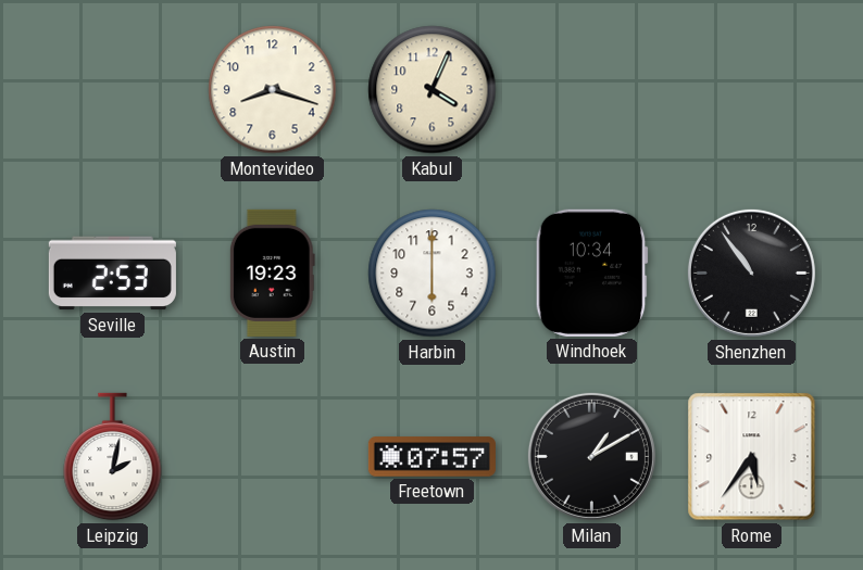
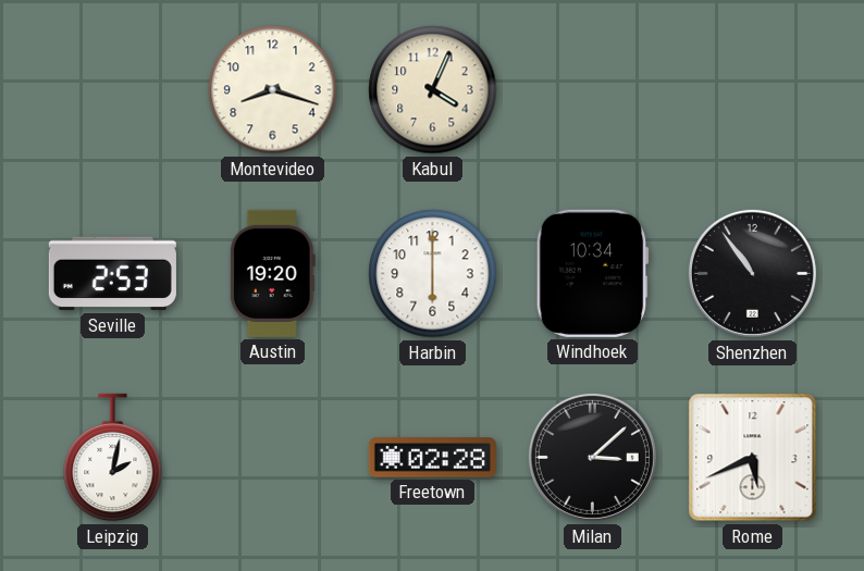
Austin: 19:23 -> 19:20
Freetown: 07:57 -> 02:28
Milan: 1:10 -> 3:08
Rome: 5:36 -> 5:41
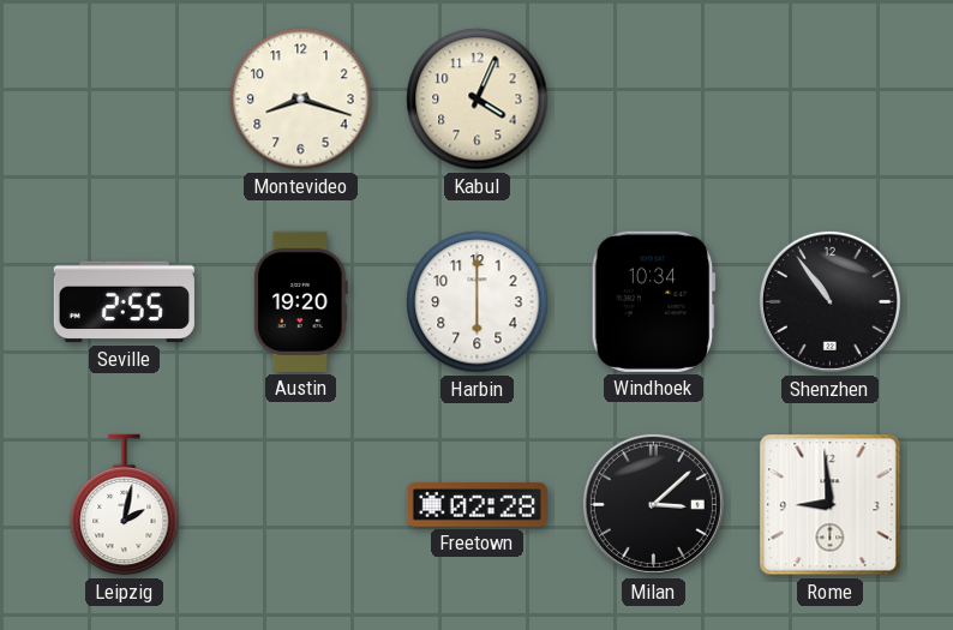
Seville: 2:53 -> 2:55
Rome: 5:41 -> 8:59
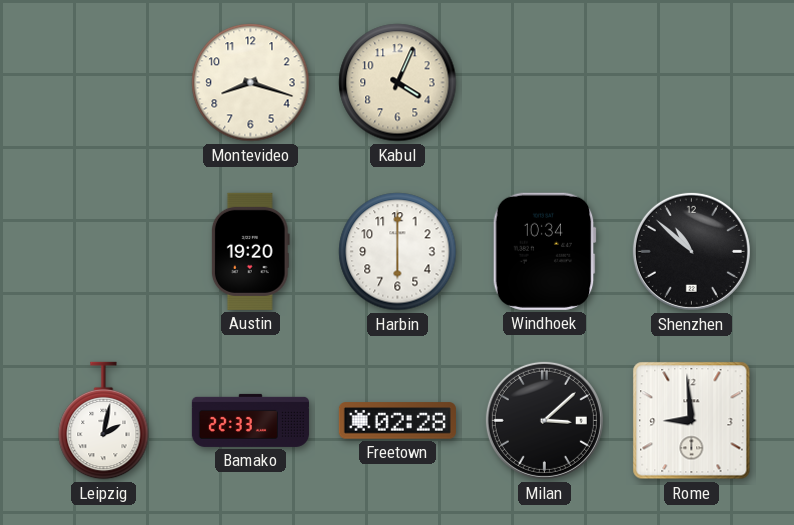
Seville: 2:55 -> none
Shenzhen: 10:54 -> 10:52
Bamako: none -> 22:33
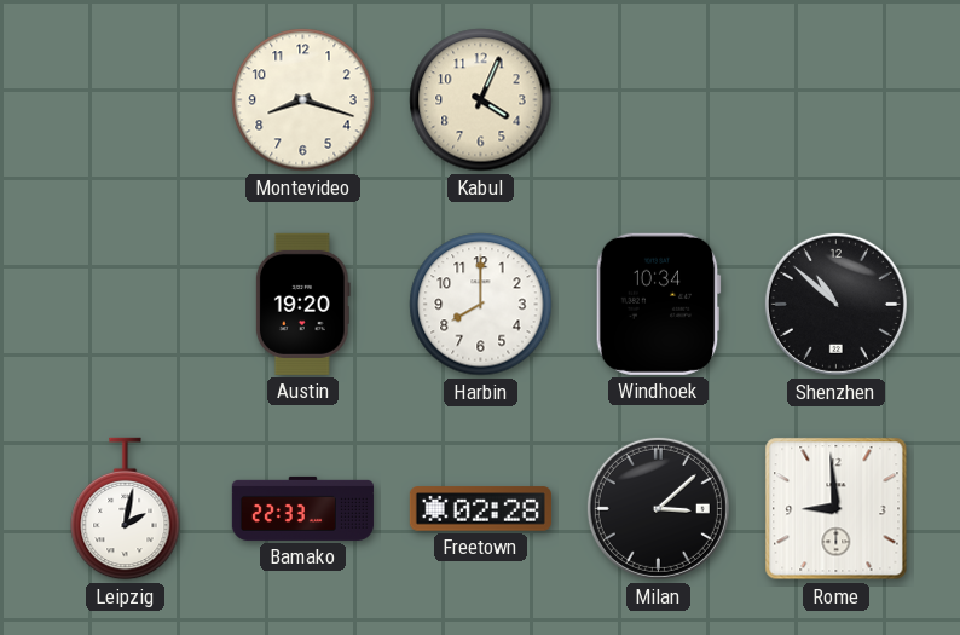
Harbin: 6:00 -> 8:00
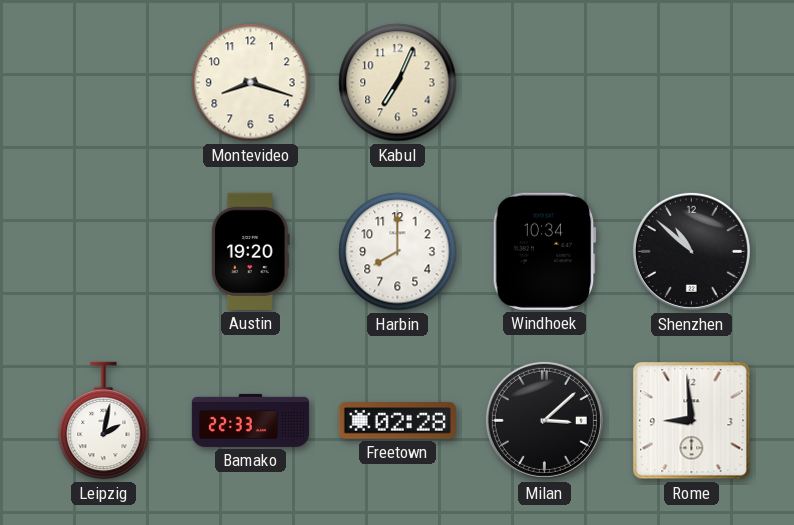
Kabul: 4:04 -> 7:04
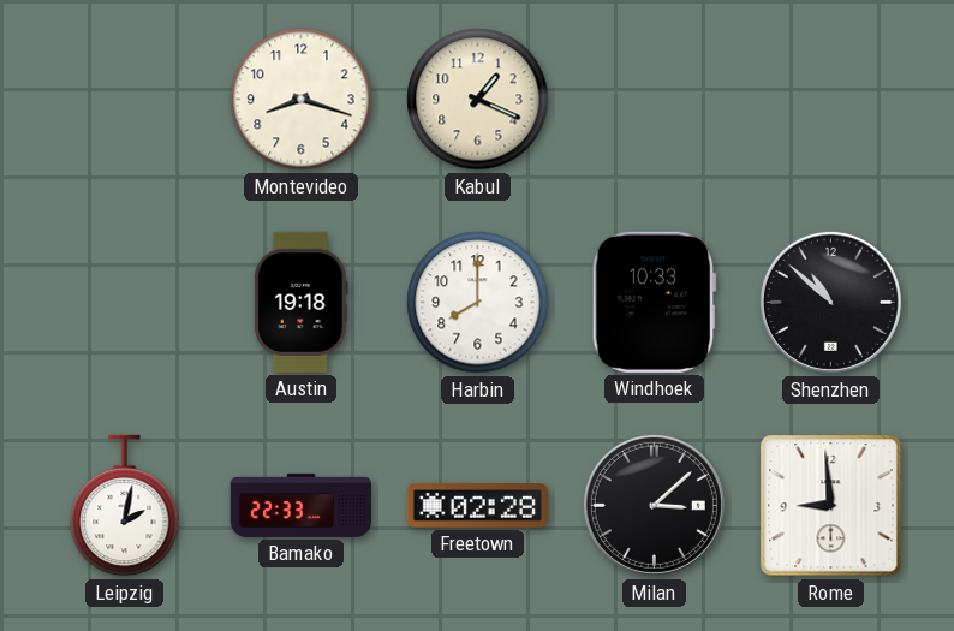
Kabul: 7:04 -> 1:19
Austin: 19:20 -> 19:18
Windhoek: 10:34 -> 10:33
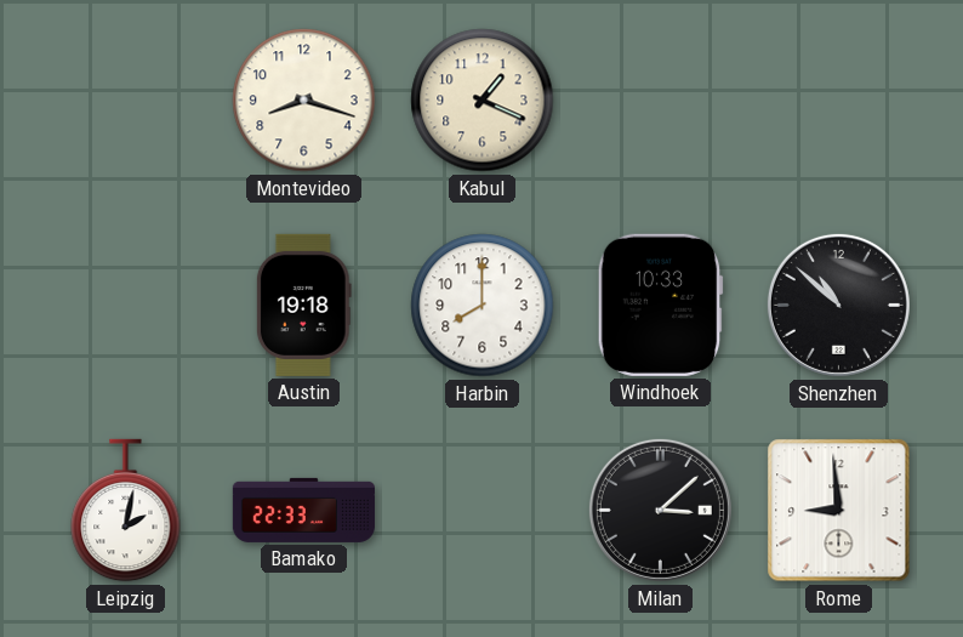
Freetown: 02:28 -> none
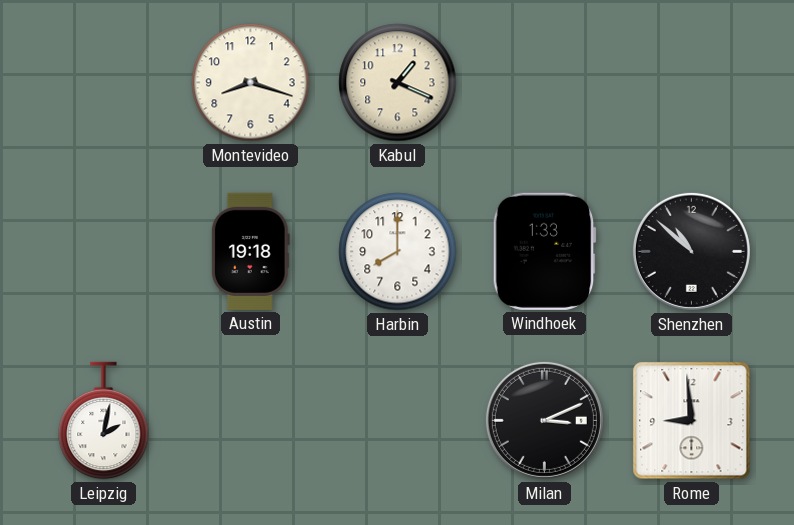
Windhoek: 10:33 -> 1:33
Bamako: 22:33 -> none
Milan: 3:08 -> 3:11
